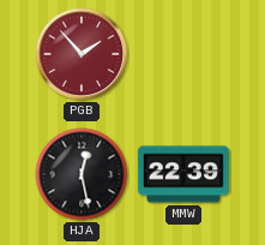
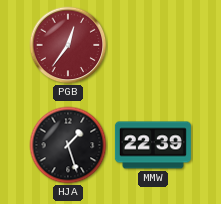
PGB: 1:53 -> 12:36
HJA: 12:28 -> 1:27
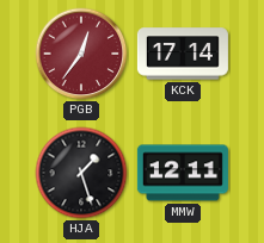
KCK: none -> 17:14
MMW: 22:39 -> 12:11
